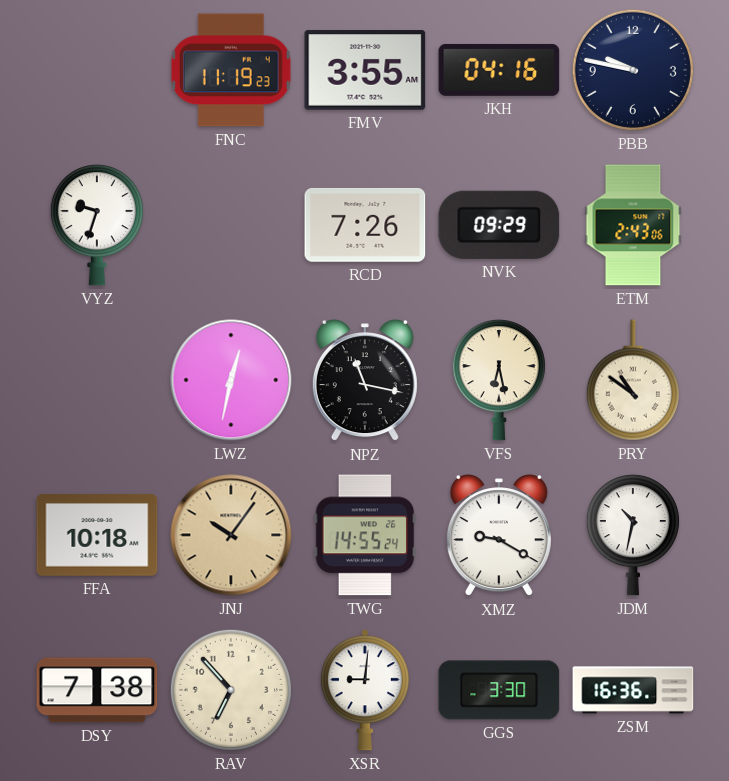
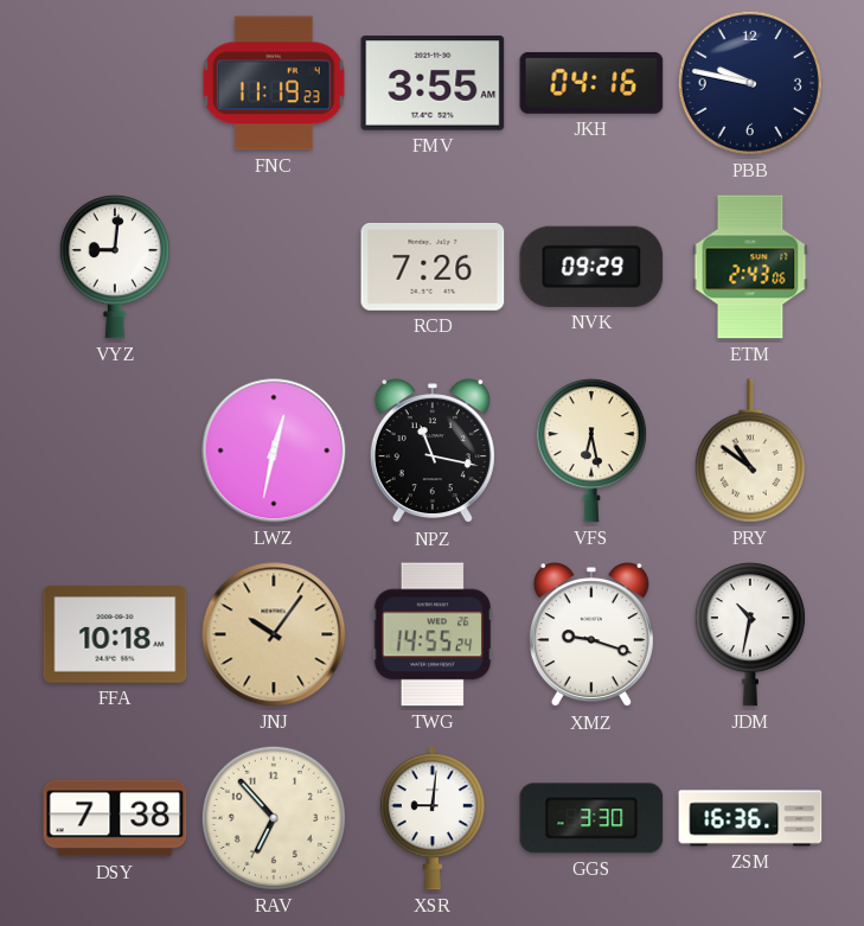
VYZ: 9:33 -> 9:01
XMZ: 9:20 -> 9:18
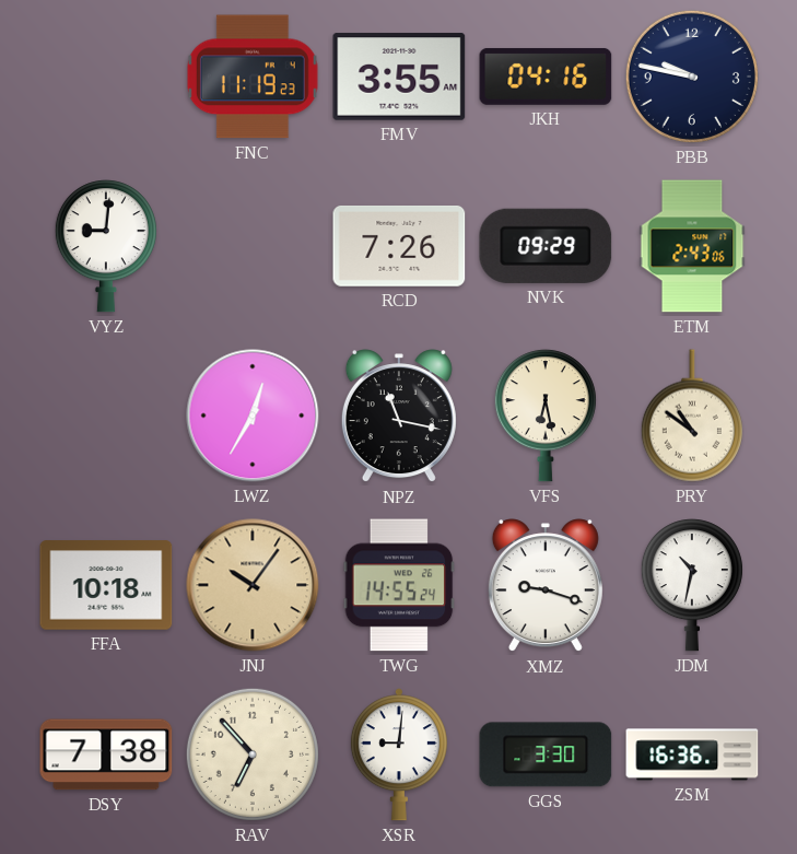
LWZ: 12:32 -> 12:35
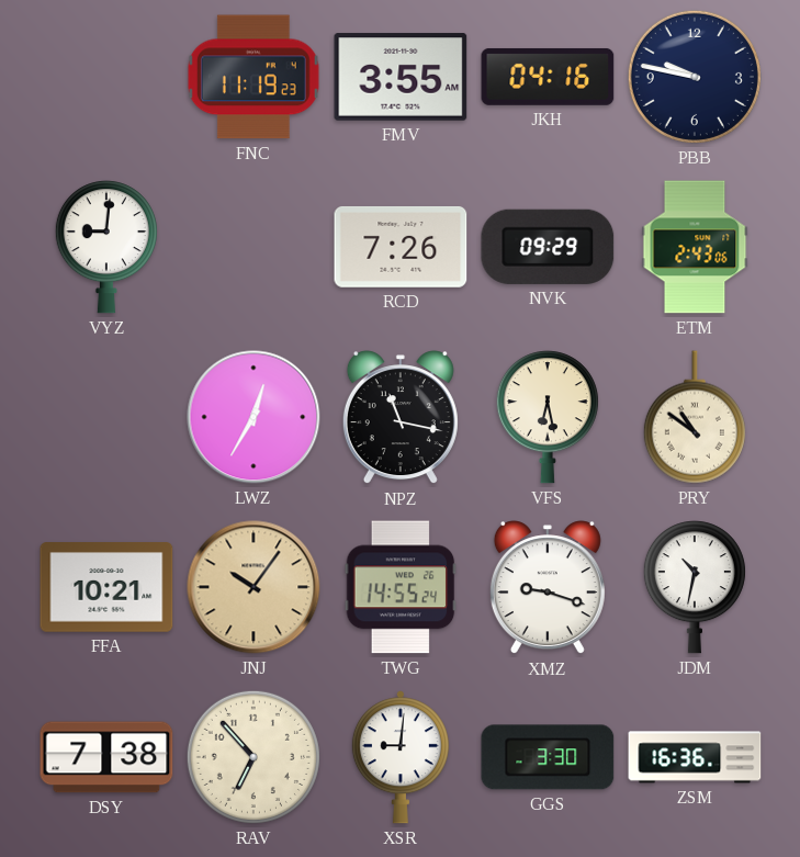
FFA: 10:18 -> 10:21
